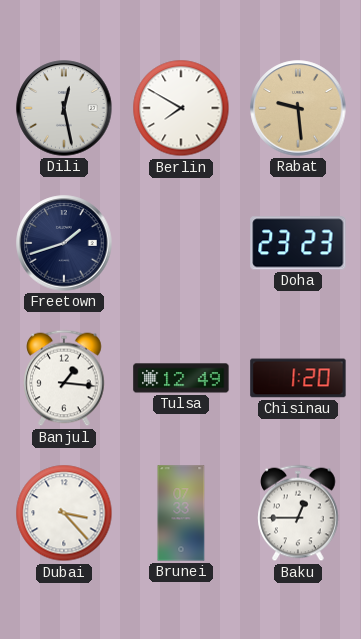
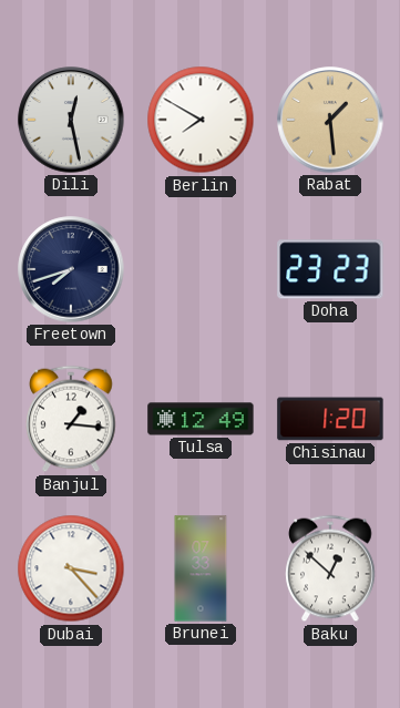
Rabat: 9:29 -> 1:29
Freetown: 1:42 -> 7:42
Baku: 12:45 -> 12:52
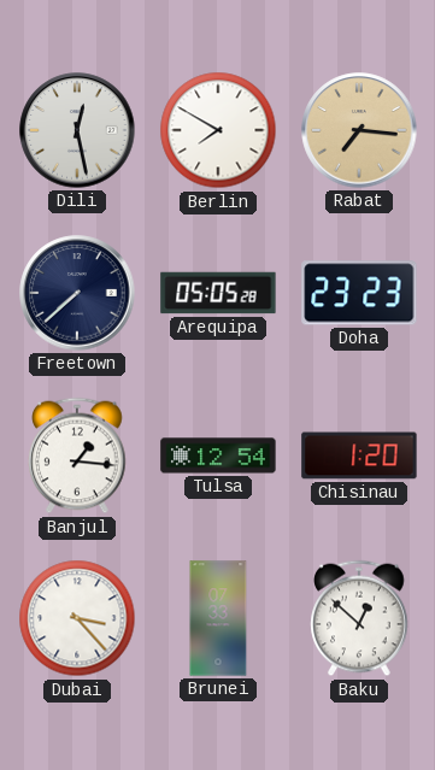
Rabat: 1:29 -> 7:16
Freetown: 7:42 -> 7:38
Arequipa: none -> 05:05
Tulsa: 12:49 -> 12:54
